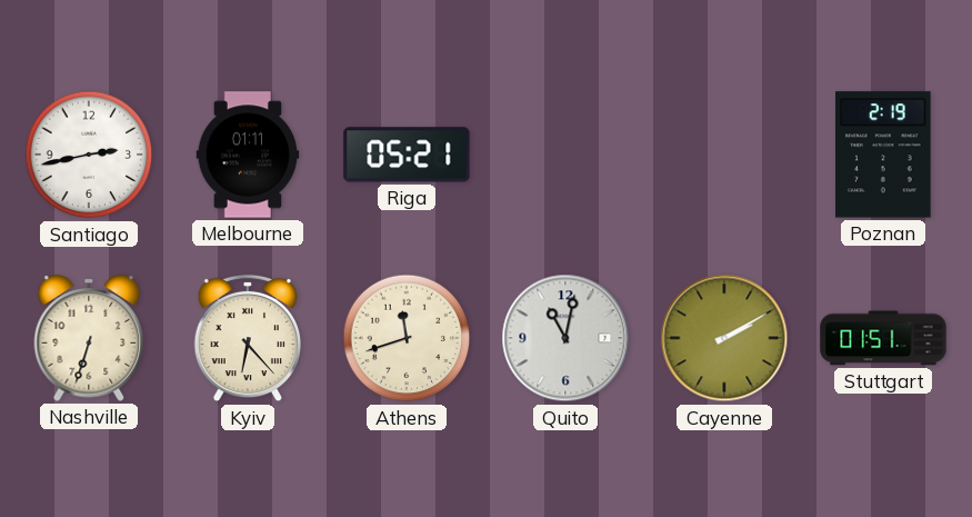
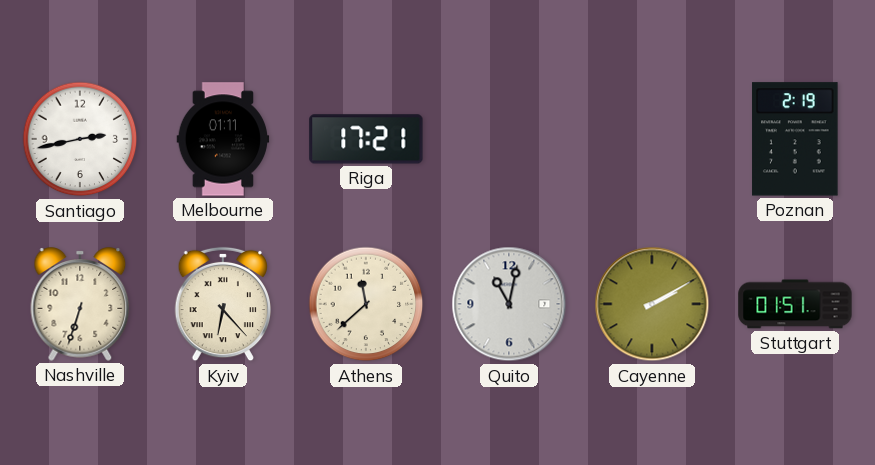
Riga: 05:21 -> 17:21
Athens: 11:42 -> 11:38
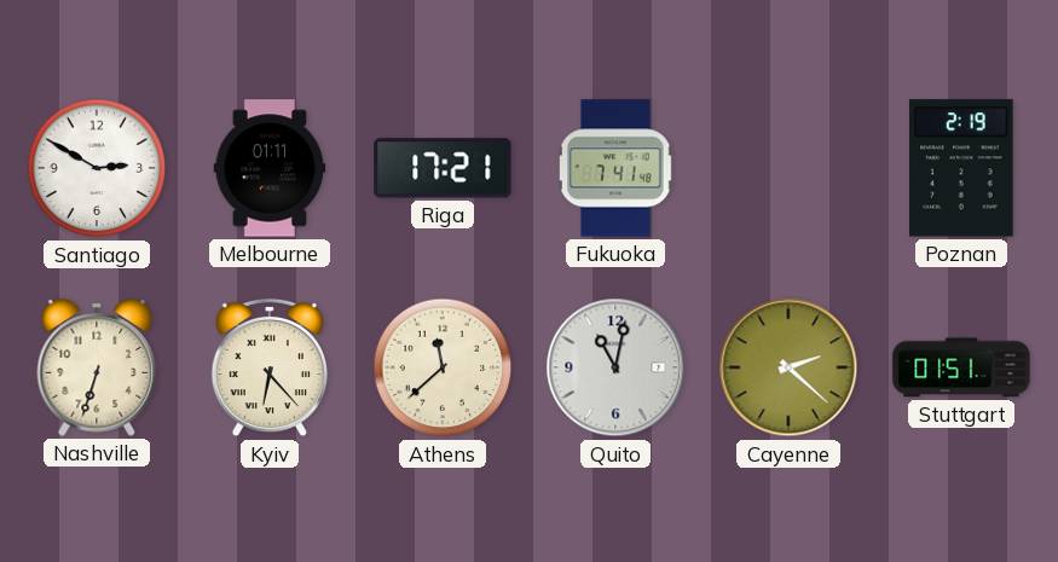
Santiago: 2:43 -> 2:50
Fukuoka: none -> 7:41
Cayenne: 2:10 -> 2:22
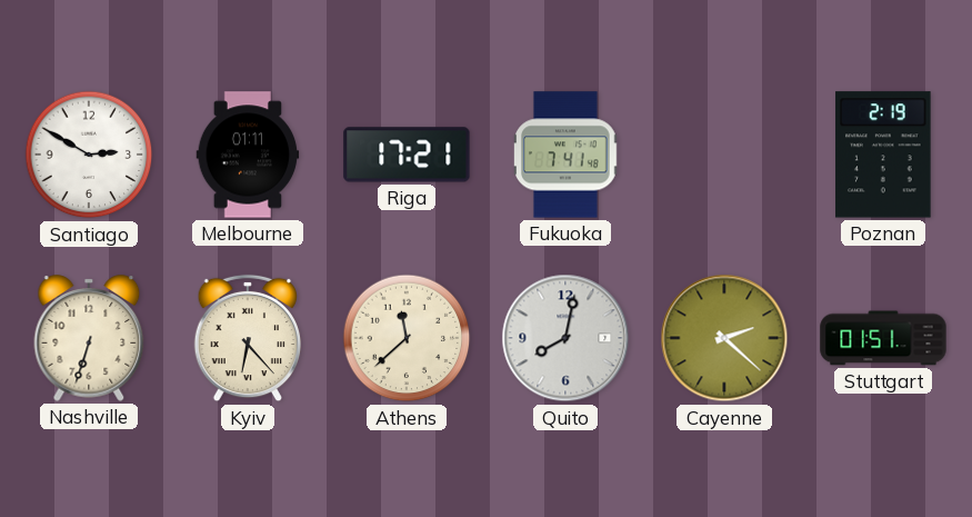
Quito: 11:02 -> 8:02
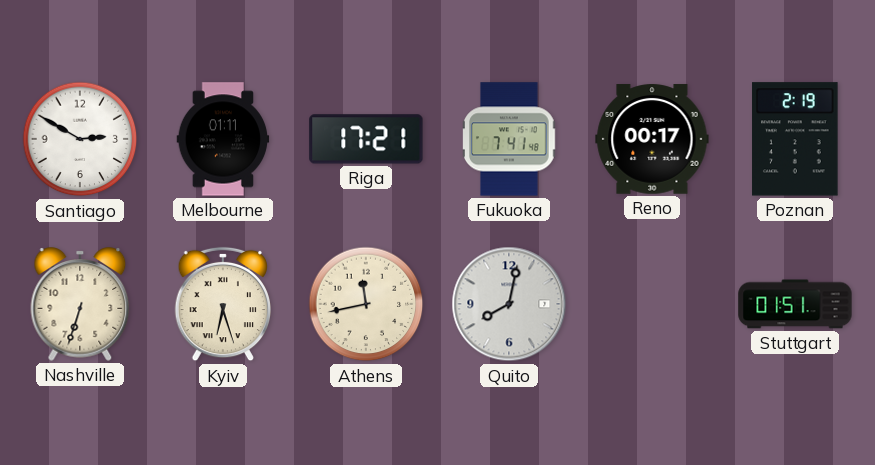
Reno: none -> 00:17
Kyiv: 6:23 -> 6:27
Athens: 11:38 -> 11:43
Cayenne: 2:22 -> none
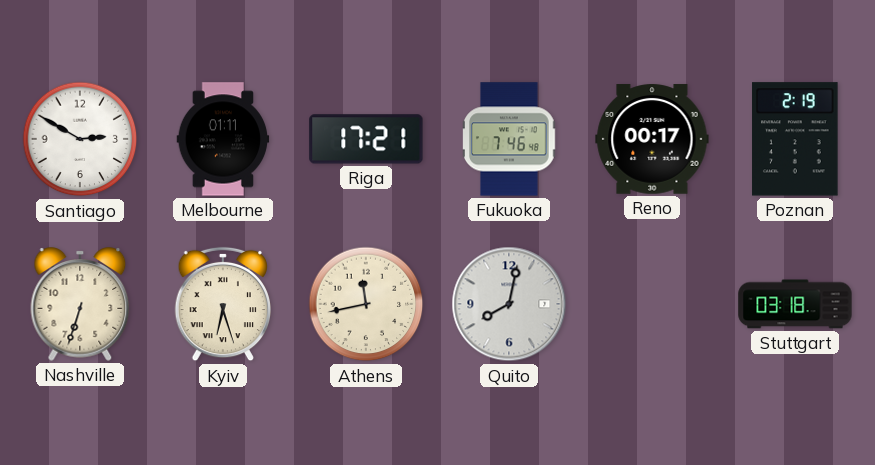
Fukuoka: 7:41 -> 7:46
Stuttgart: 01:51 -> 03:18
